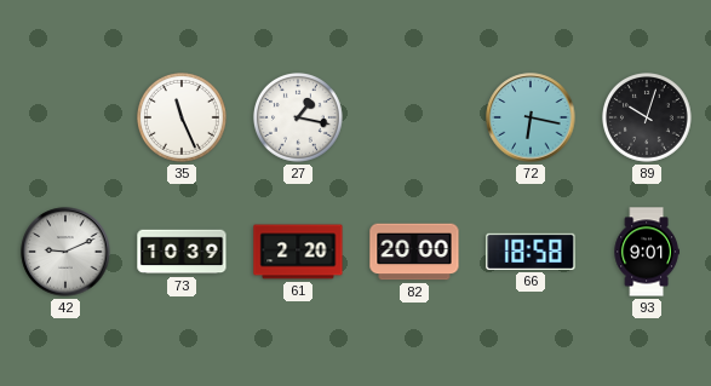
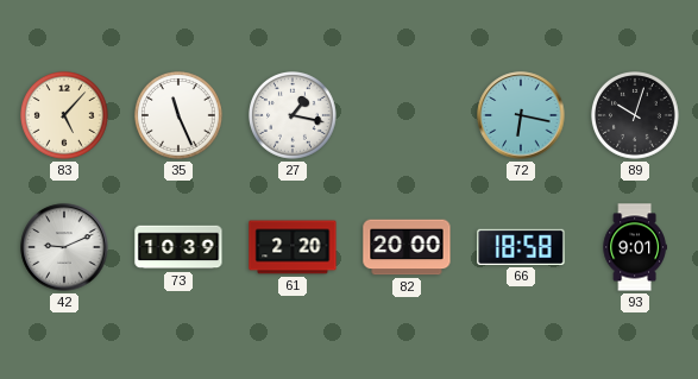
83: none -> 5:07
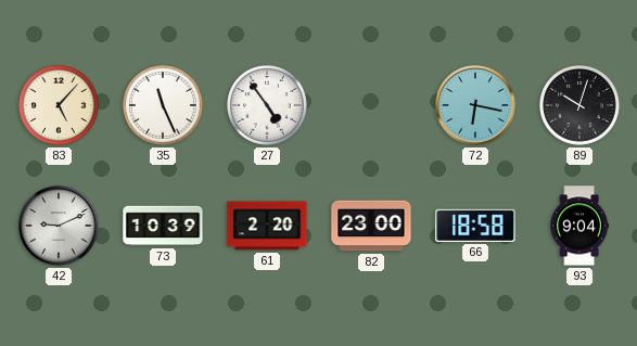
27: 1:17 -> 4:54
82: 20:00 -> 23:00
93: 9:01 -> 9:04
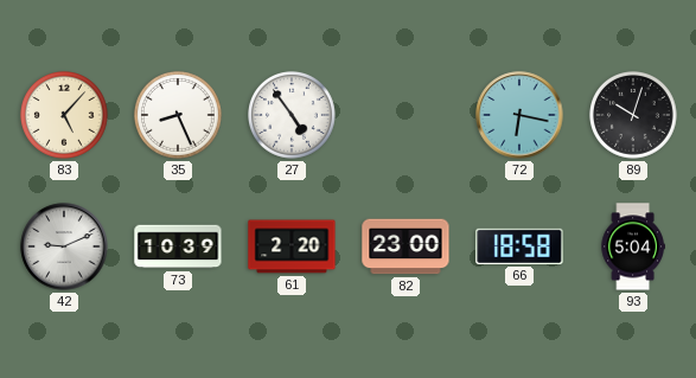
35: 11:26 -> 8:26
93: 9:04 -> 5:04
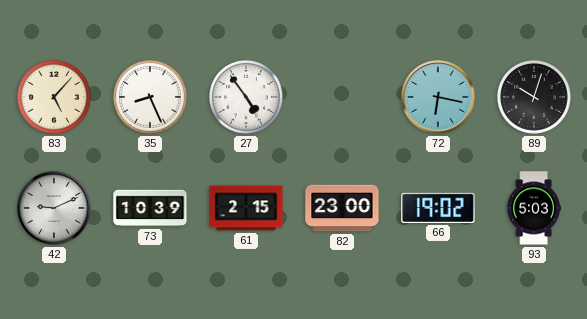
61: 2:20 -> 2:15
66: 18:58 -> 19:02
93: 5:04 -> 5:03
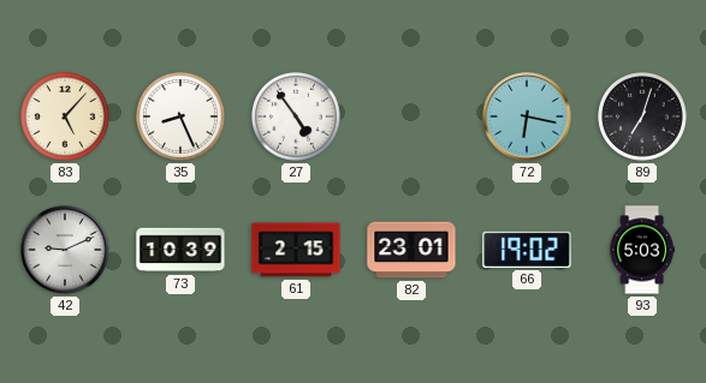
89: 10:03 -> 7:03
82: 23:00 -> 23:01
